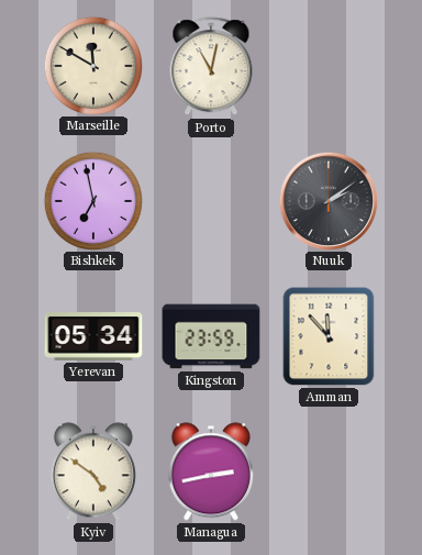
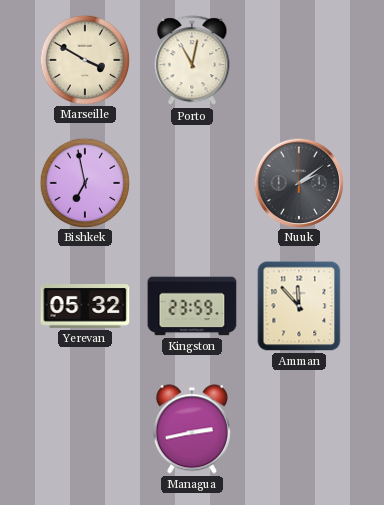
Marseille: 11:50 -> 3:50
Yerevan: 05:34 -> 05:32
Kyiv: 4:51 -> none
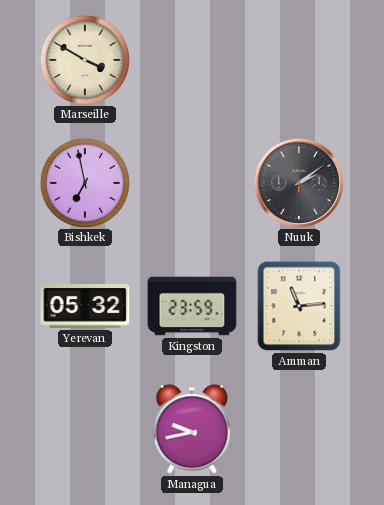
Porto: 11:02 -> none
Amman: 11:53 -> 11:14
Managua: 2:43 -> 9:43
